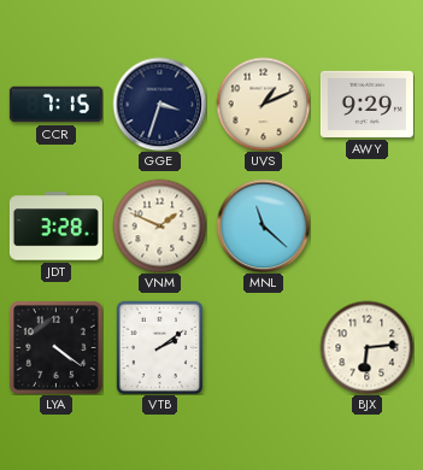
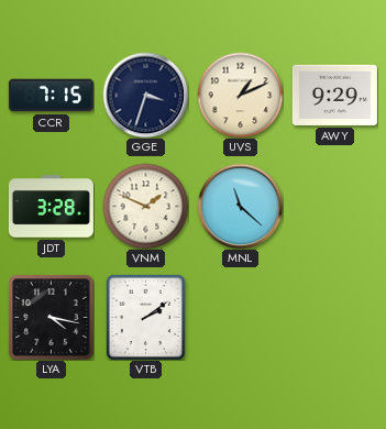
LYA: 4:21 -> 4:17
BJX: 6:14 -> none
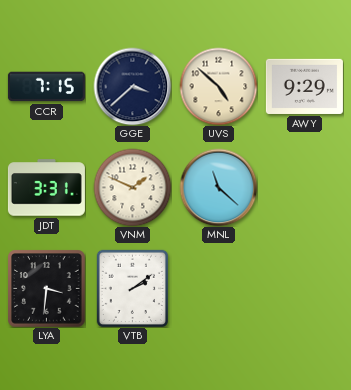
GGE: 3:33 -> 3:38
UVS: 1:11 -> 4:52
JDT: 3:28 -> 3:31
LYA: 4:17 -> 3:31
